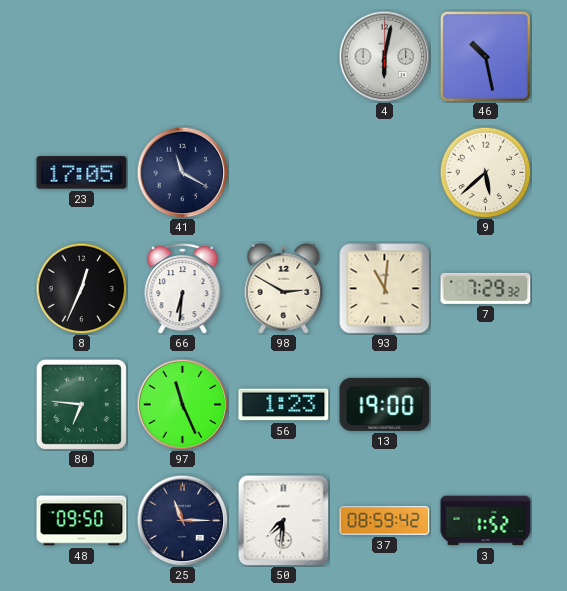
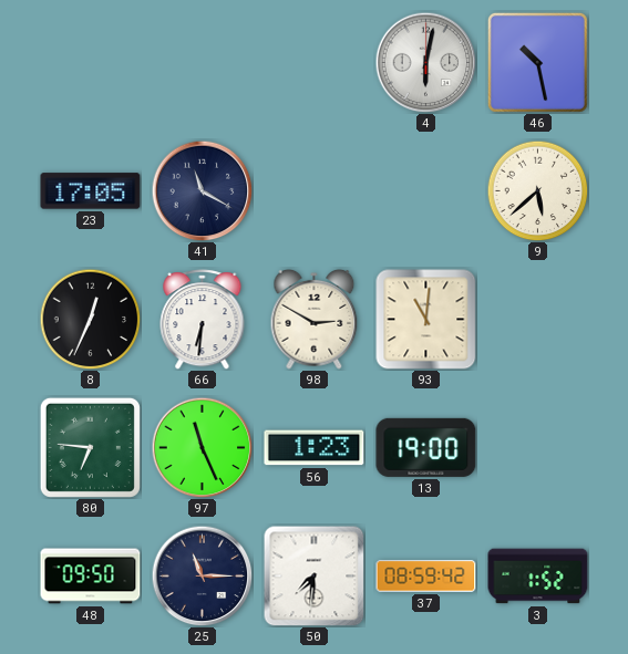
7: 7:29 -> none
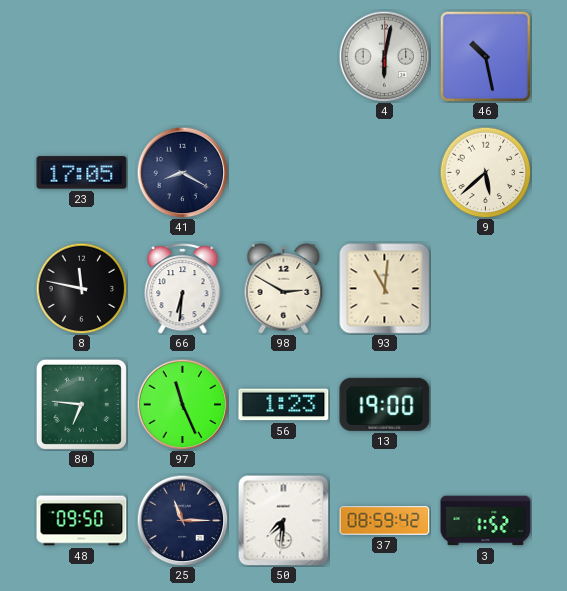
41: 11:20 -> 8:20
8: 12:34 -> 11:47
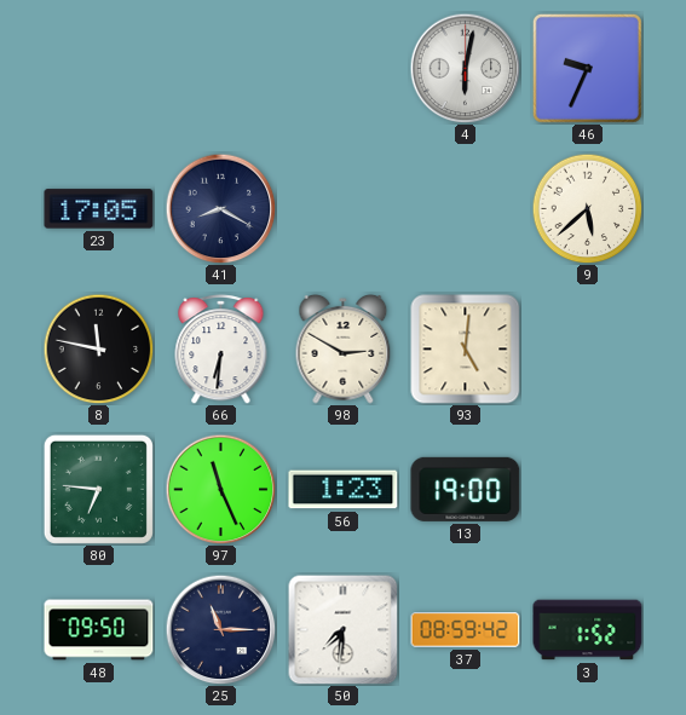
46: 10:28 -> 9:34
93: 11:01 -> 5:01
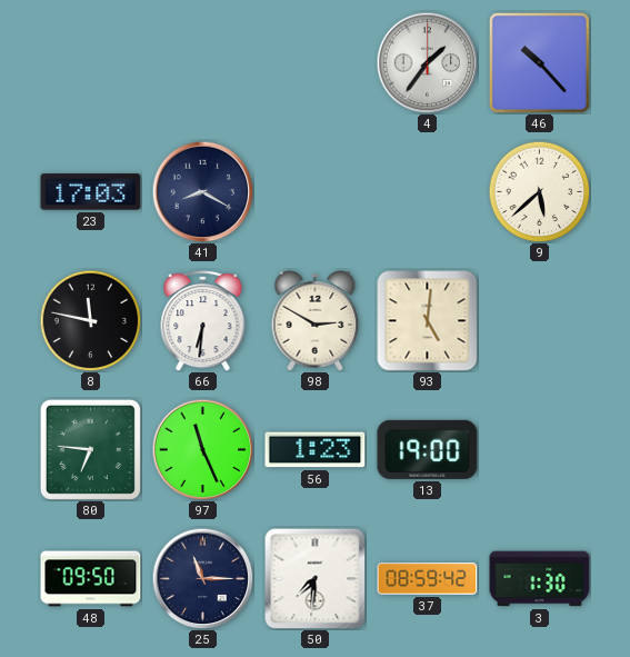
4: 6:02 -> 1:36
46: 9:34 -> 10:23
23: 17:05 -> 17:03
3: 1:52 -> 1:30
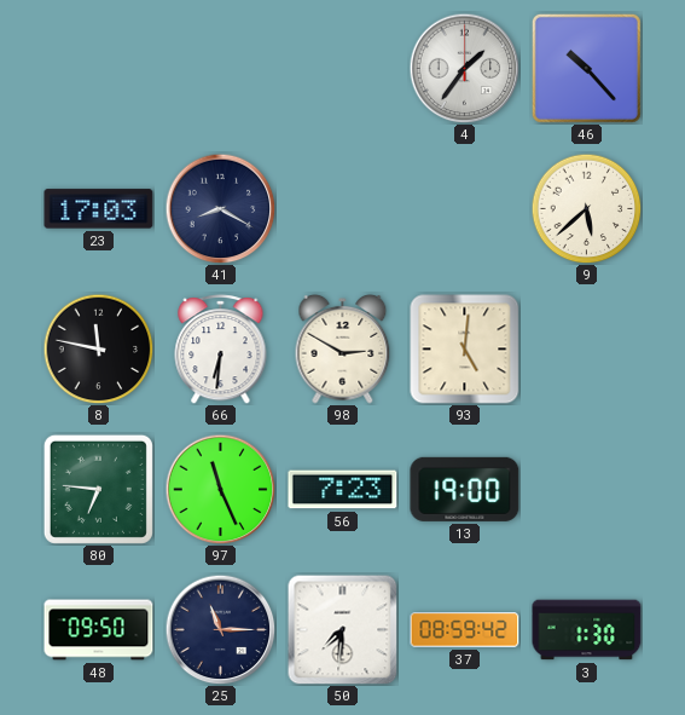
56: 1:23 -> 7:23
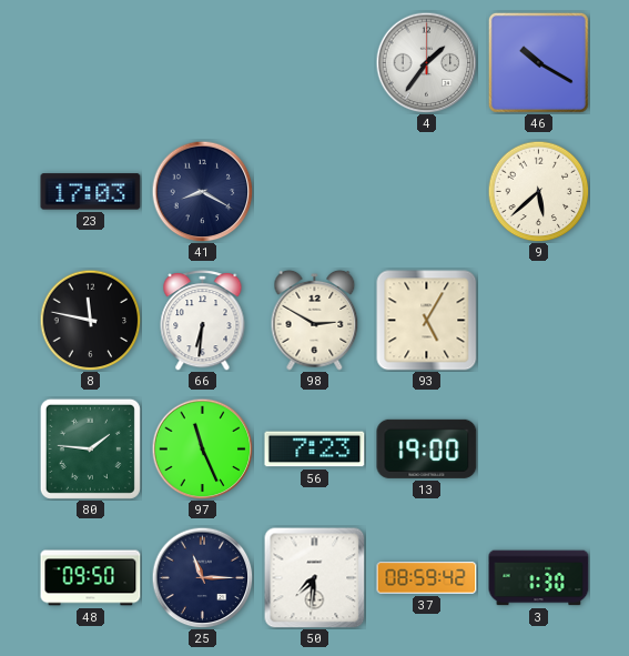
46: 10:23 -> 10:20
93: 5:01 -> 5:05
80: 6:46 -> 1:46
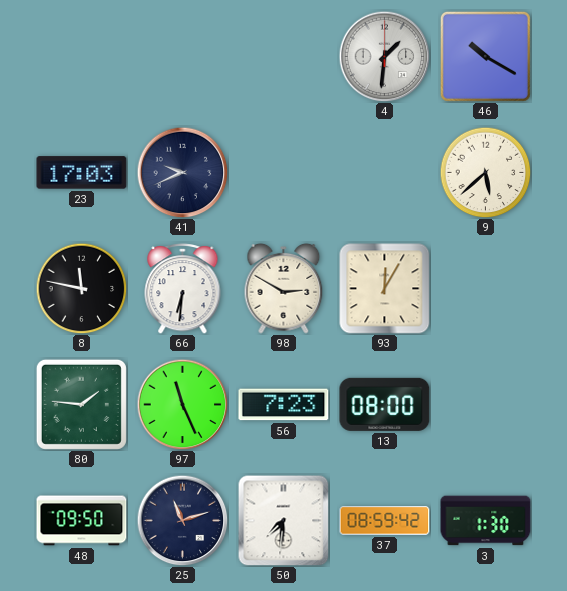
4: 1:36 -> 1:31
41: 8:20 -> 9:41
93: 5:05 -> 12:05
13: 19:00 -> 08:00
25: 11:15 -> 11:12
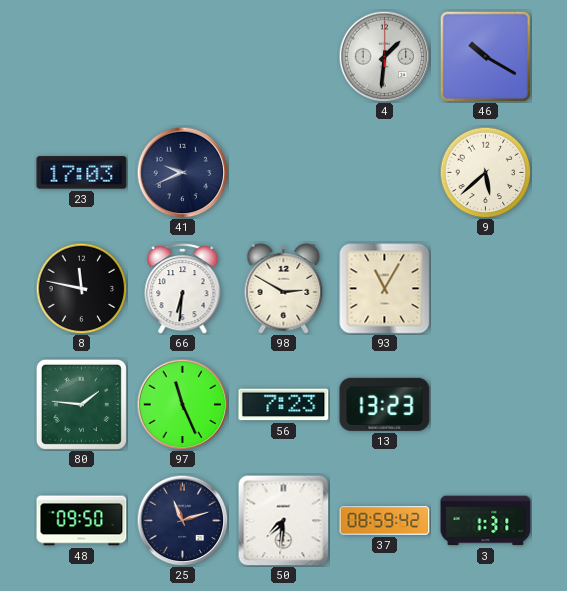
93: 12:05 -> 11:05
13: 08:00 -> 13:23
3: 1:30 -> 1:31
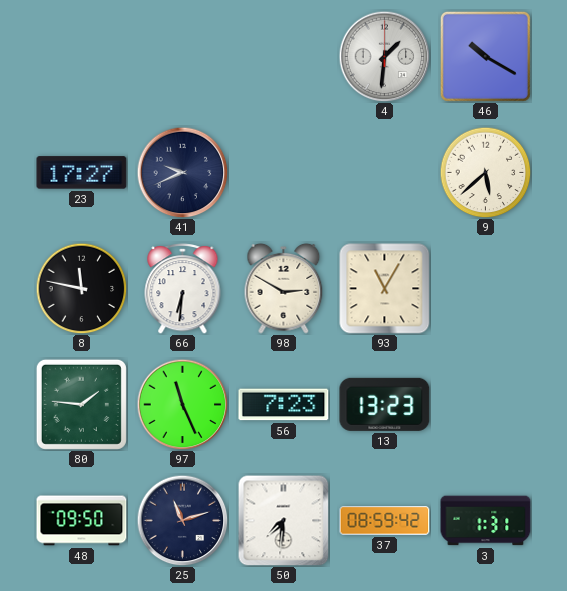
23: 17:03 -> 17:27
